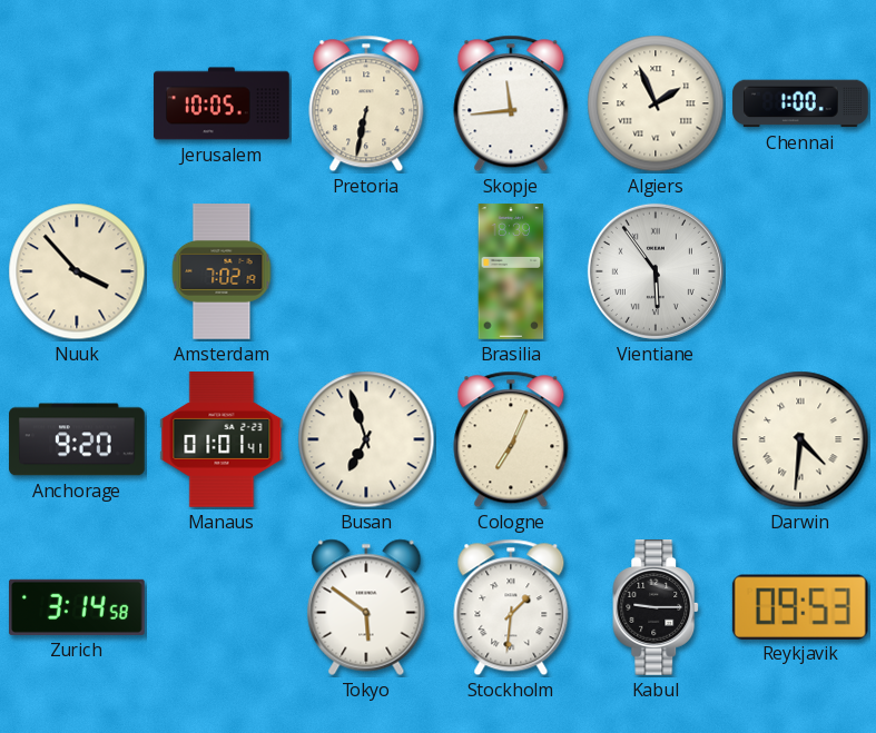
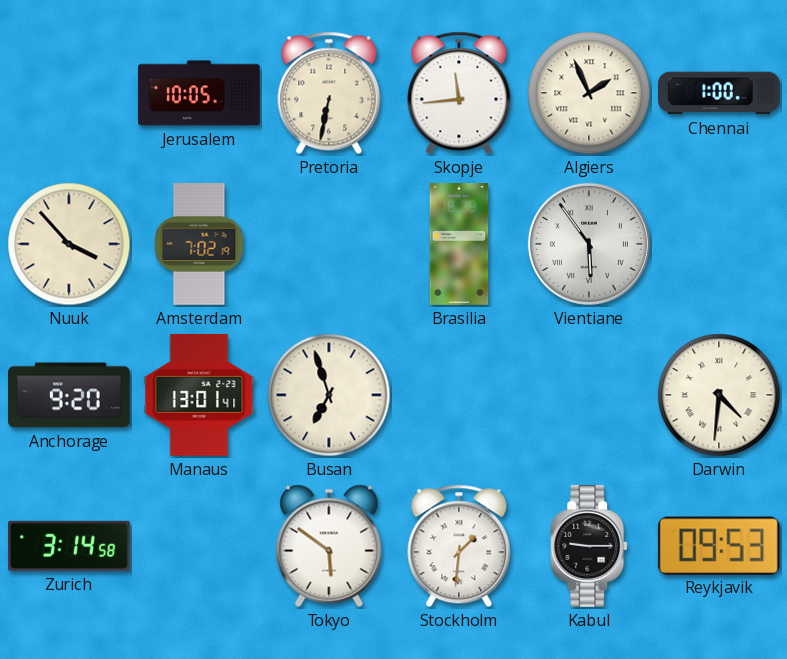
Manaus: 01:01 -> 13:01
Cologne: 7:04 -> none
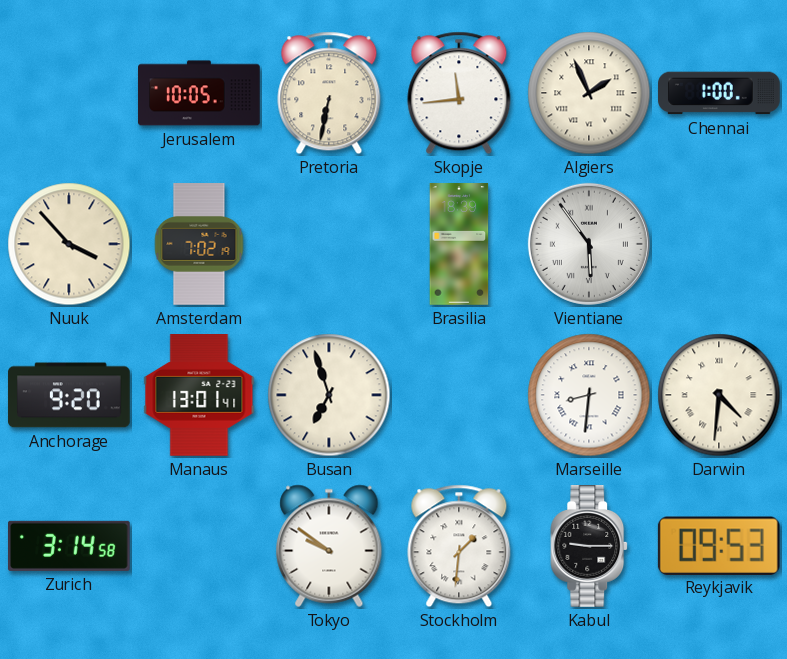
Marseille: none -> 8:31
Tokyo: 5:51 -> 9:51
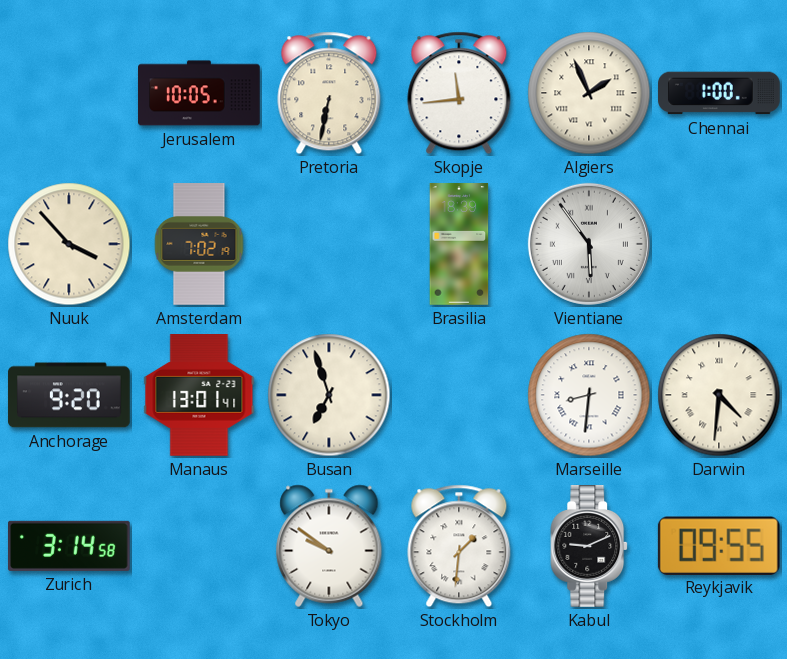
Kabul: 9:15 -> 9:11
Reykjavik: 09:53 -> 09:55
